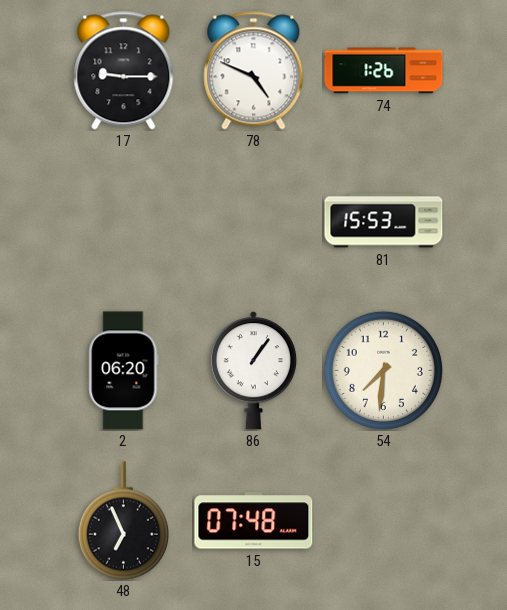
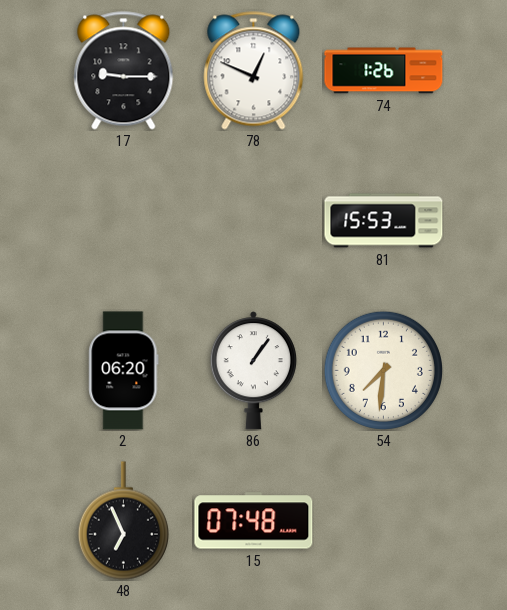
78: 4:49 -> 12:49
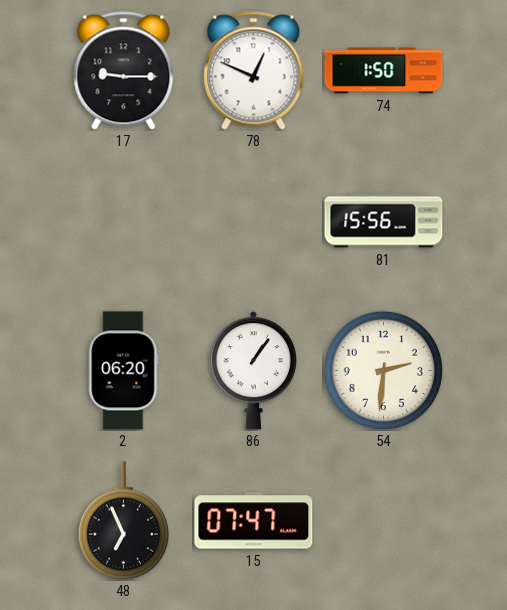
74: 1:26 -> 1:50
81: 15:53 -> 15:56
54: 7:31 -> 2:31
15: 07:48 -> 07:47
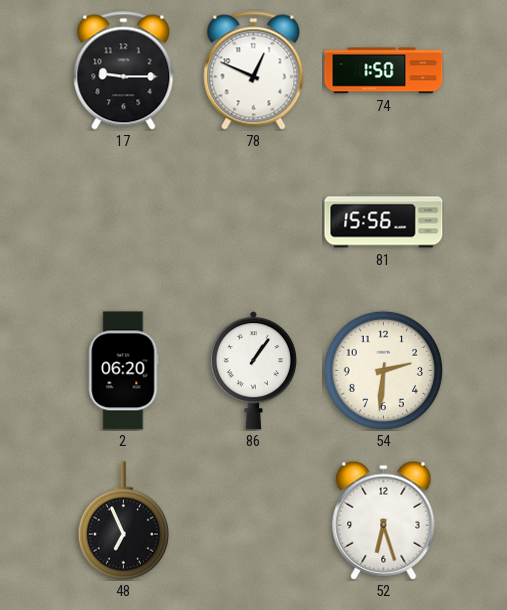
15: 07:47 -> none
52: none -> 6:27
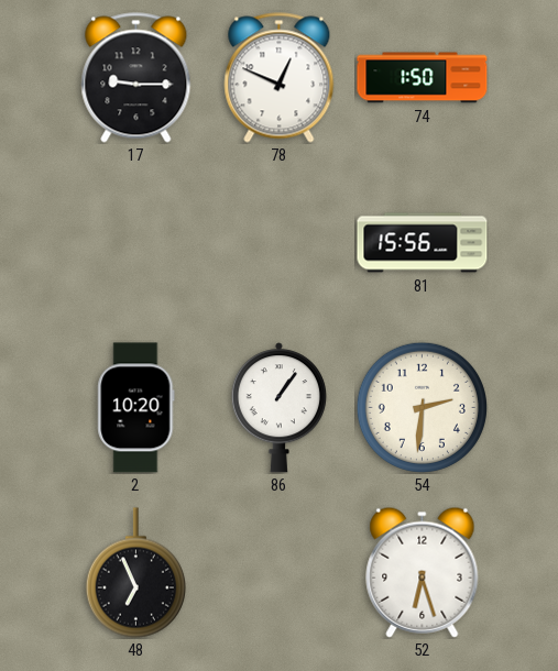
2: 06:20 -> 10:20
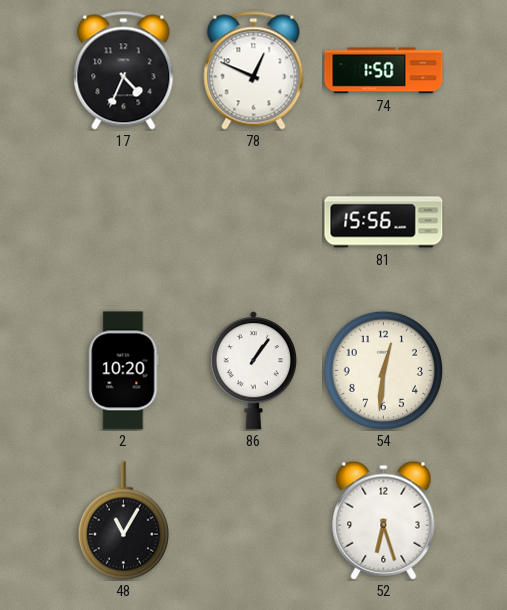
17: 9:15 -> 4:34
54: 2:31 -> 12:31
48: 6:56 -> 11:05
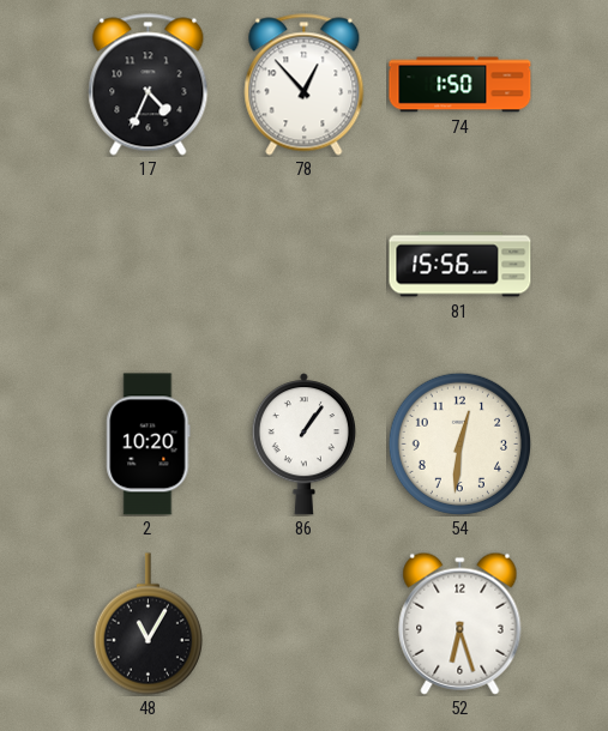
78: 12:49 -> 12:53
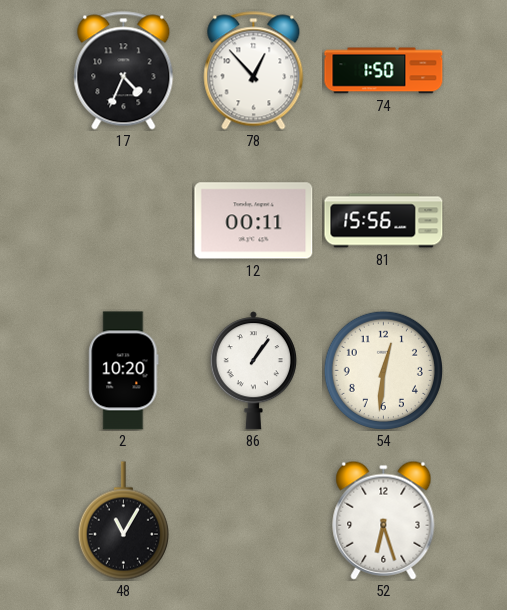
12: none -> 00:11
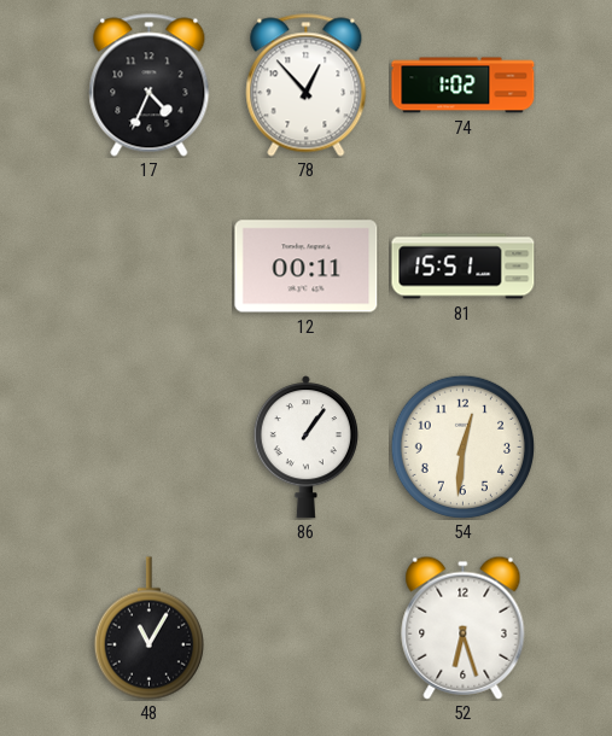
74: 1:50 -> 1:02
81: 15:56 -> 15:51
2: 10:20 -> none
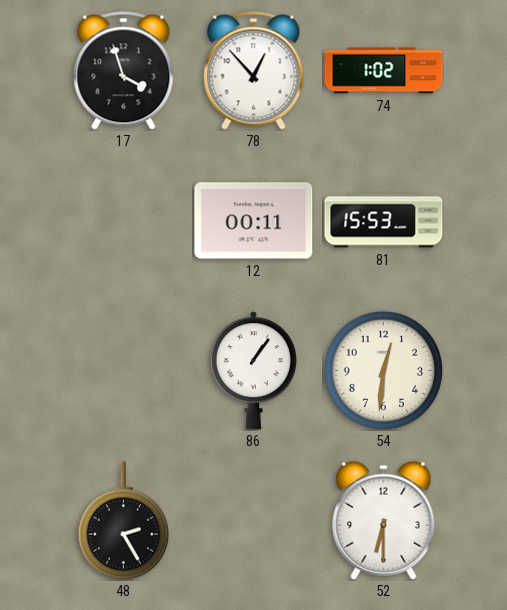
17: 4:34 -> 3:57
81: 15:51 -> 15:53
48: 11:05 -> 2:25
52: 6:27 -> 6:30
